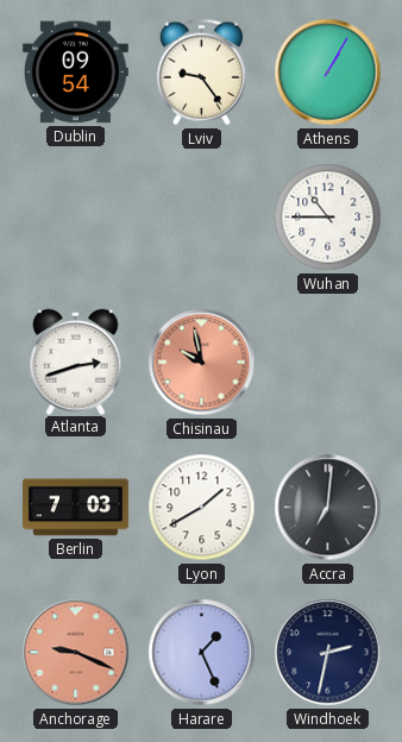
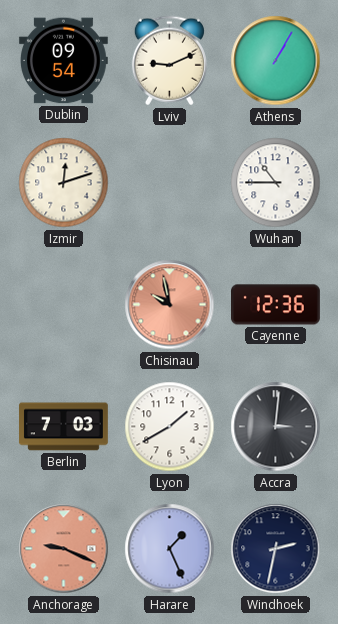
Lviv: 9:24 -> 9:11
Izmir: none -> 12:12
Atlanta: 2:42 -> none
Cayenne: none -> 12:36
Accra: 7:01 -> 3:01
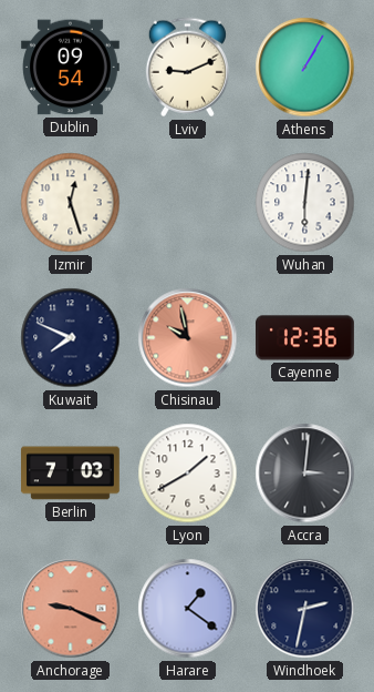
Izmir: 12:12 -> 12:27
Wuhan: 10:45 -> 6:01
Kuwait: none -> 7:49
Harare: 1:26 -> 1:21
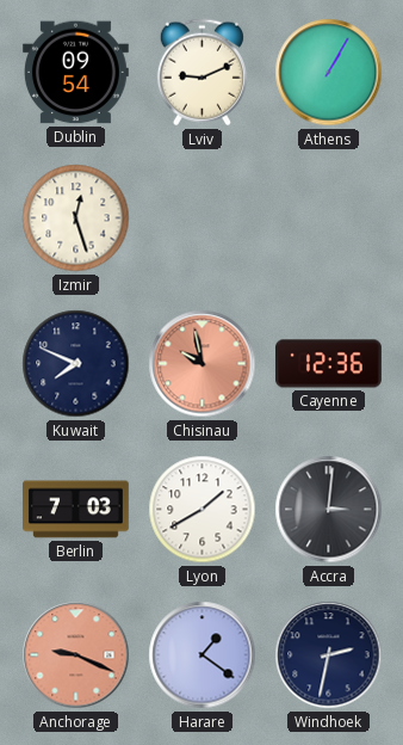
Wuhan: 6:01 -> none
